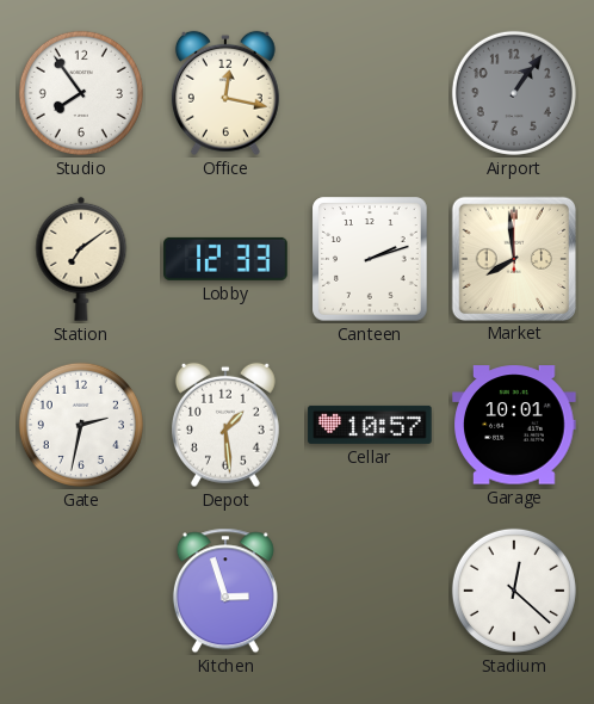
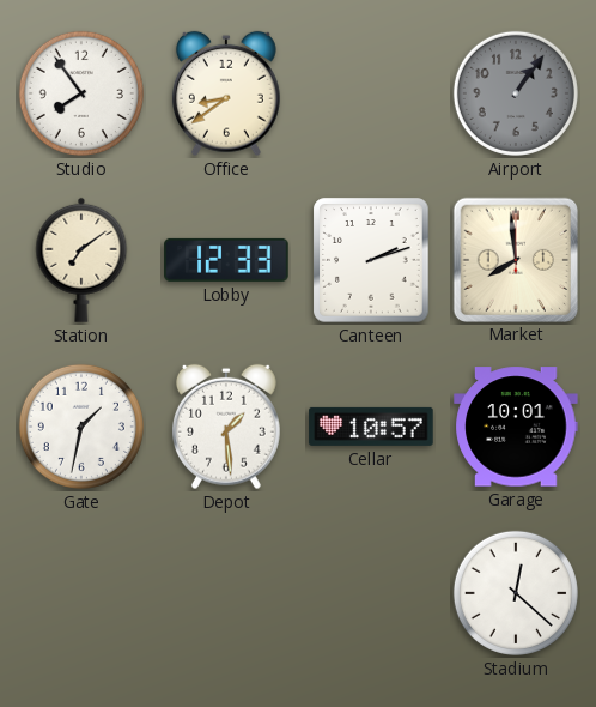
Office: 12:17 -> 8:39
Gate: 2:32 -> 1:32
Kitchen: 2:57 -> none
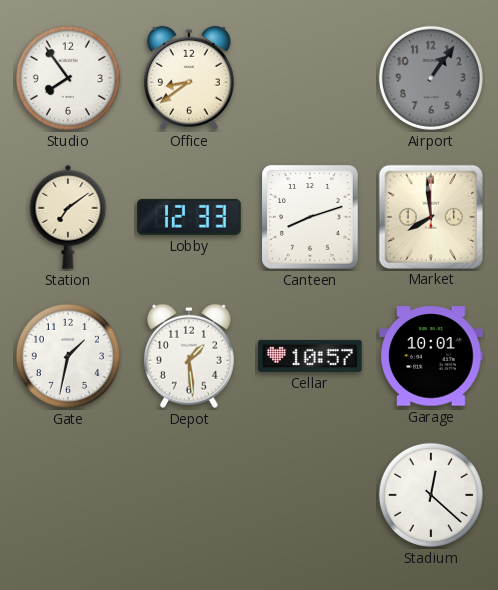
Canteen: 2:12 -> 8:12
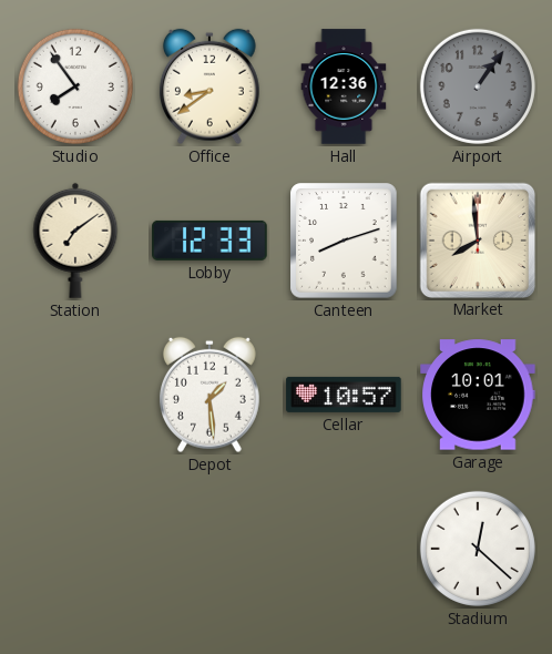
Hall: none -> 12:36
Gate: 1:32 -> none
